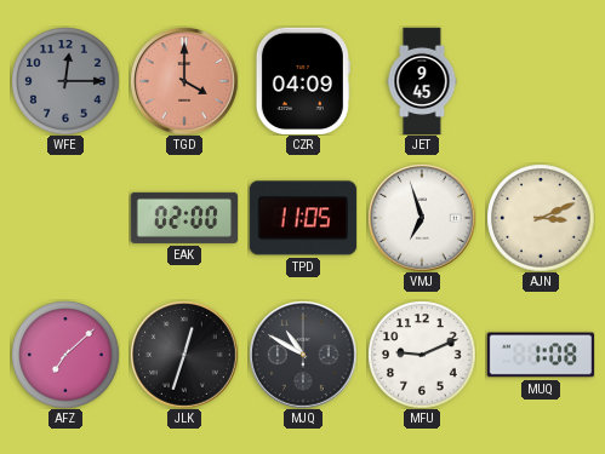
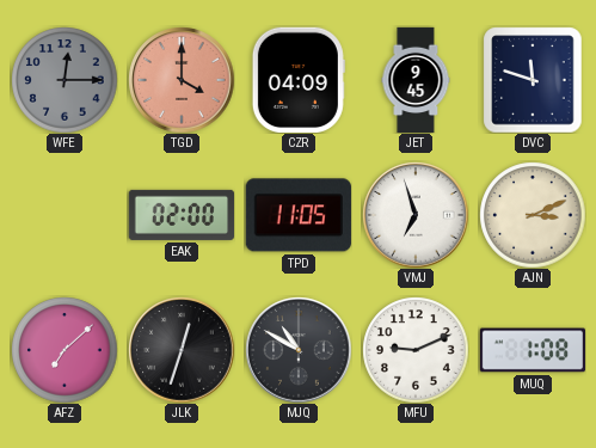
DVC: none -> 11:48
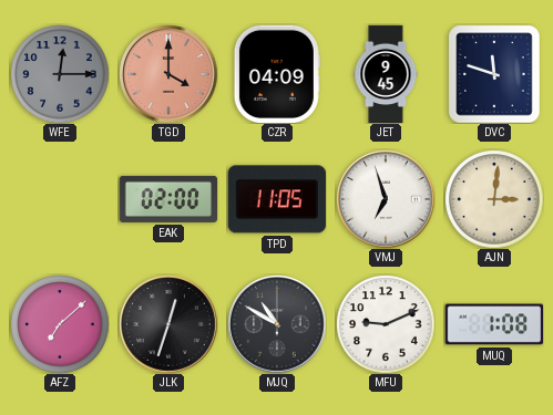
AJN: 3:11 -> 3:01
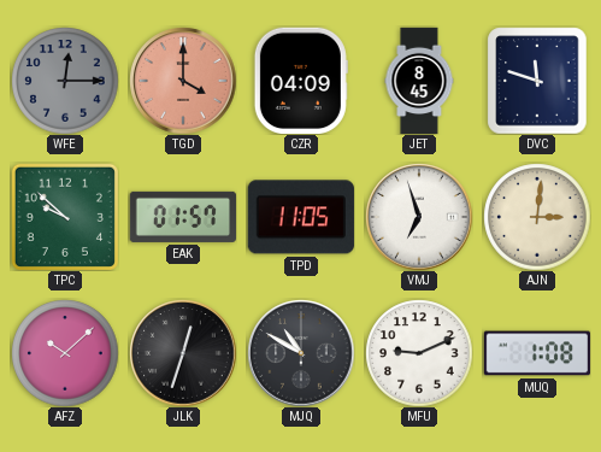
JET: 9:45 -> 8:45
TPC: none -> 9:52
EAK: 02:00 -> 01:57
AFZ: 7:08 -> 10:08
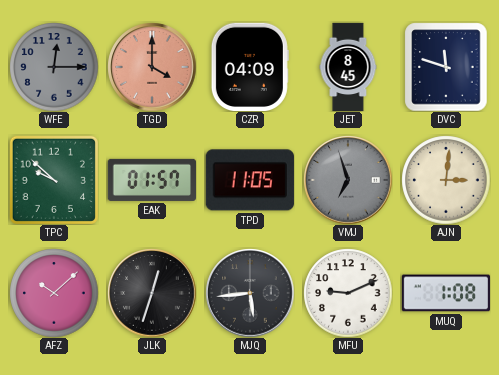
VMJ dial: white -> grey
MJQ: 10:50 -> 5:44
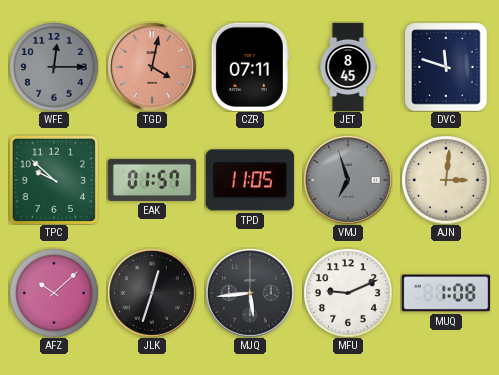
TGD: 4:00 -> 4:02
CZR: 04:09 -> 07:11
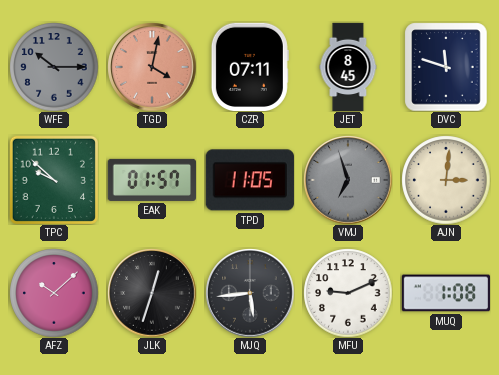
WFE: 12:15 -> 10:15
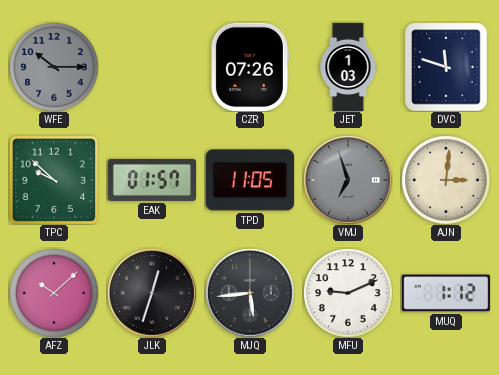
TGD: 4:02 -> none
CZR: 07:11 -> 07:26
JET: 8:45 -> 1:03
MUQ: 1:08 -> 1:12
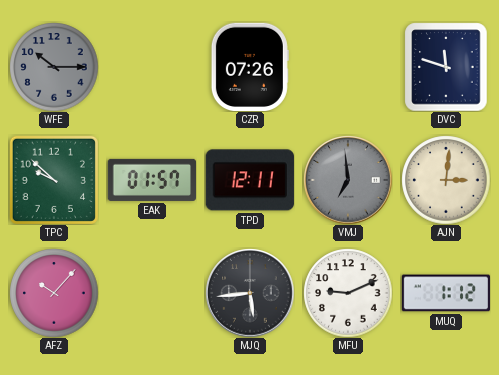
JET: 1:03 -> none
TPD: 11:05 -> 12:11
VMJ: 6:57 -> 6:59
AFZ: 10:08 -> 10:07
JLK: 12:33 -> none
